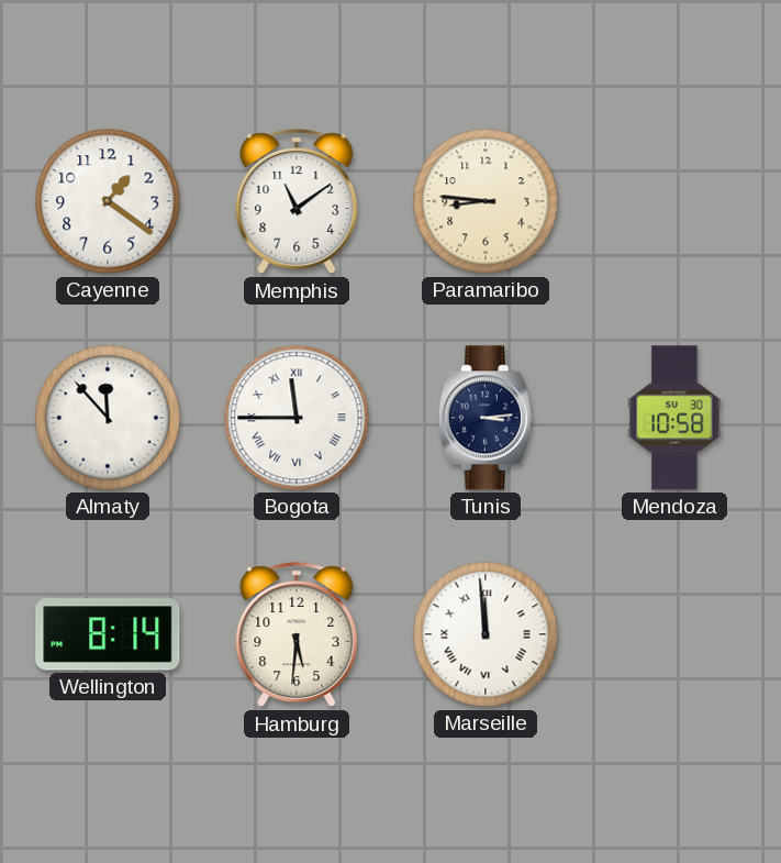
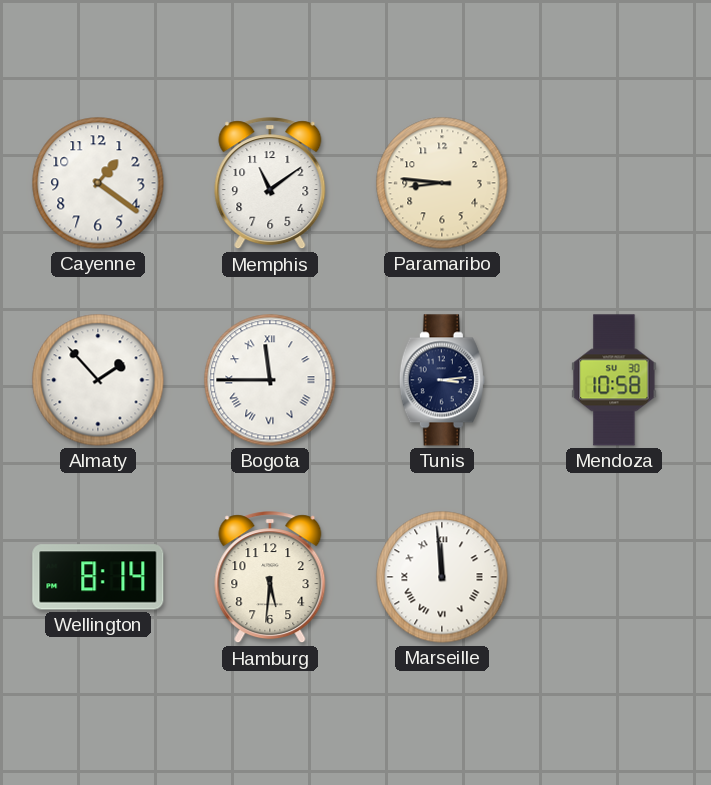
Almaty: 11:53 -> 1:53
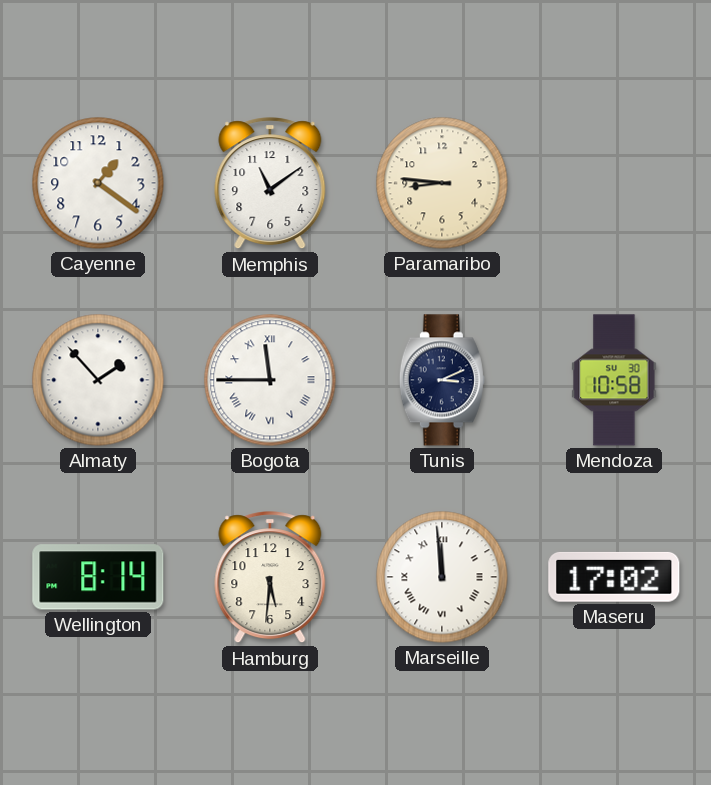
Tunis: 3:14 -> 3:11
Maseru: none -> 17:02
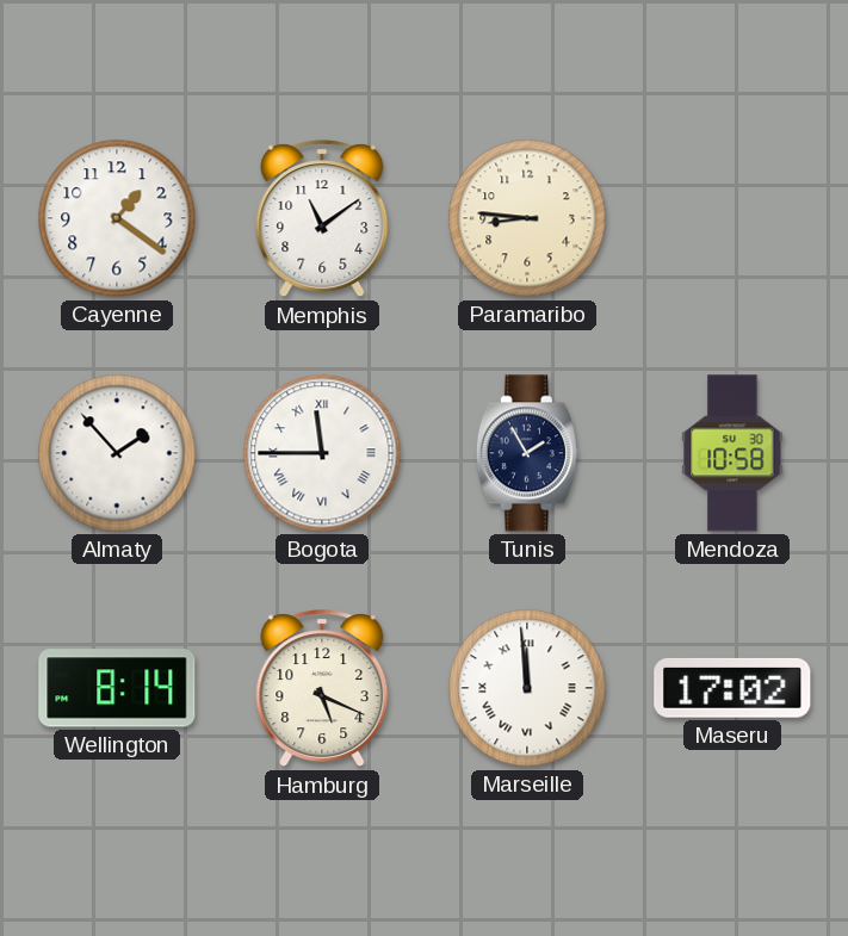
Tunis: 3:11 -> 1:55
Hamburg: 5:31 -> 5:19
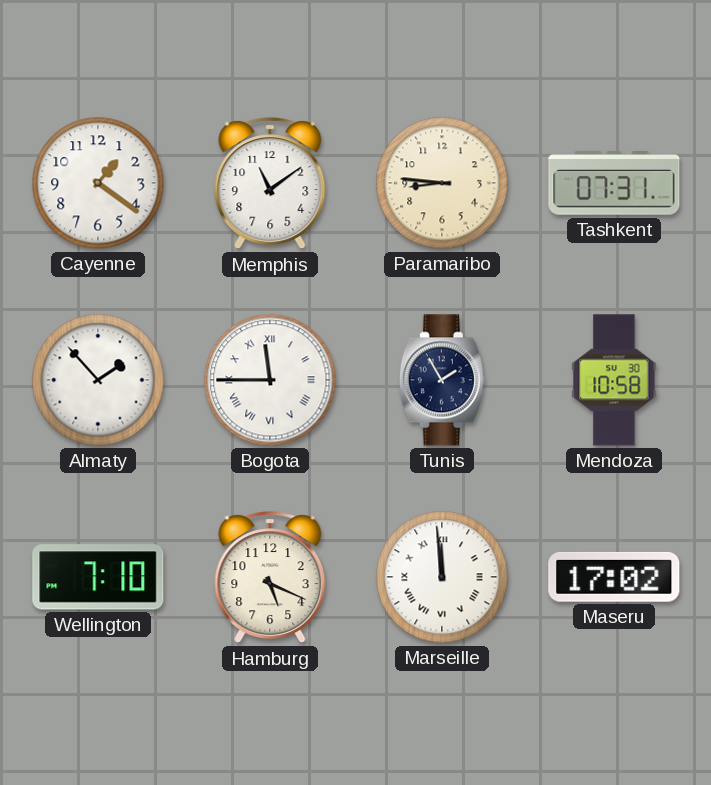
Tashkent: none -> 07:31
Wellington: 8:14 -> 7:10
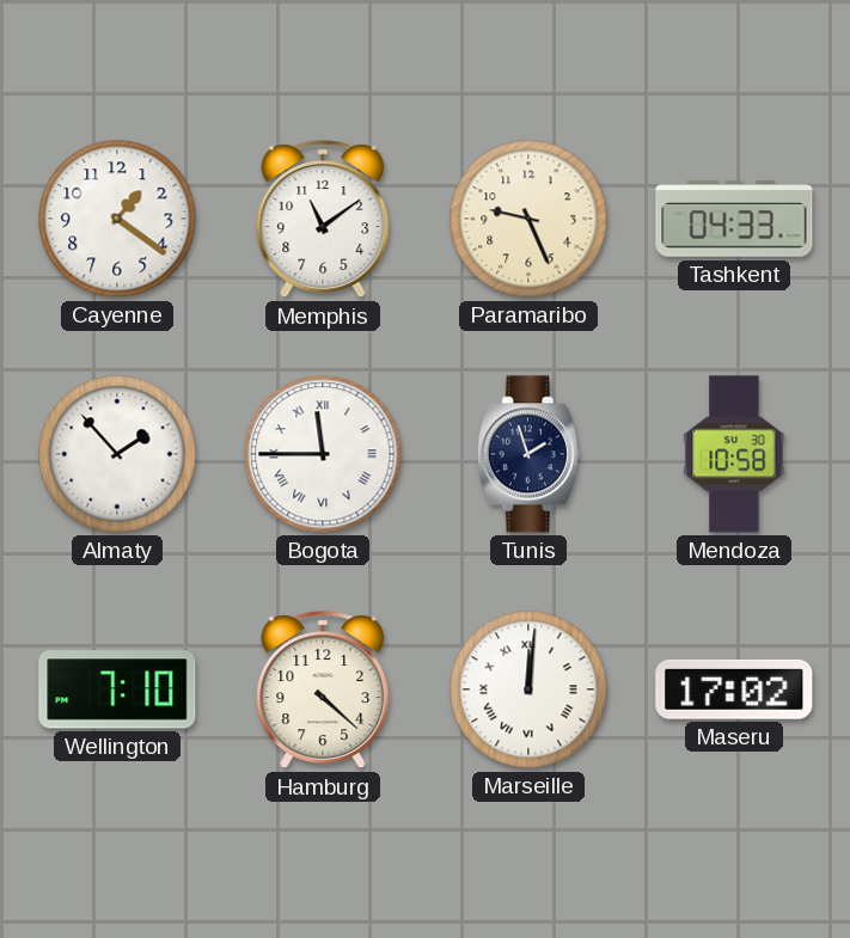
Paramaribo: 8:46 -> 9:26
Tashkent: 07:31 -> 04:33
Tunis: 1:55 -> 1:57
Hamburg: 5:19 -> 4:22
Marseille: 11:59 -> 12:01
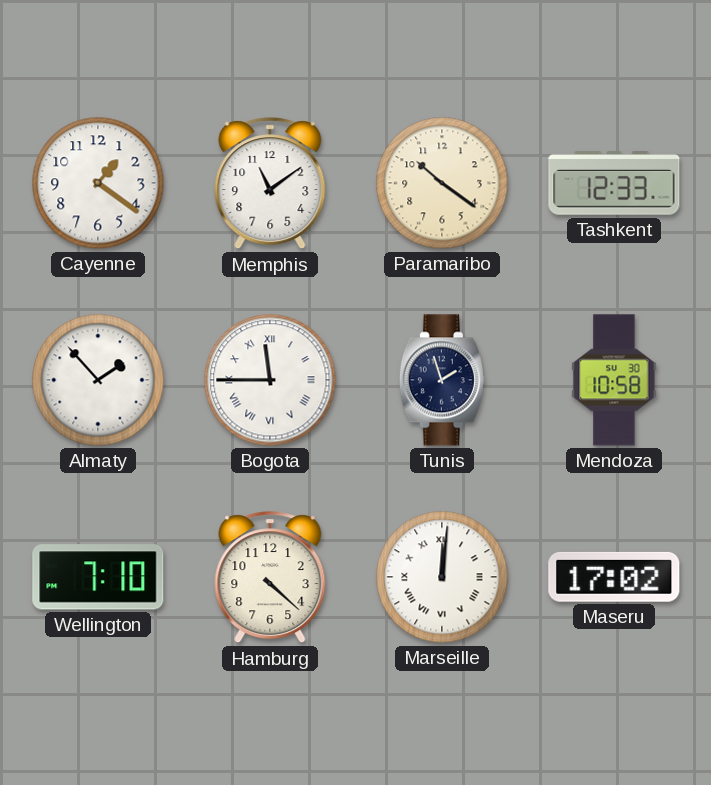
Paramaribo: 9:26 -> 10:21
Tashkent: 04:33 -> 12:33
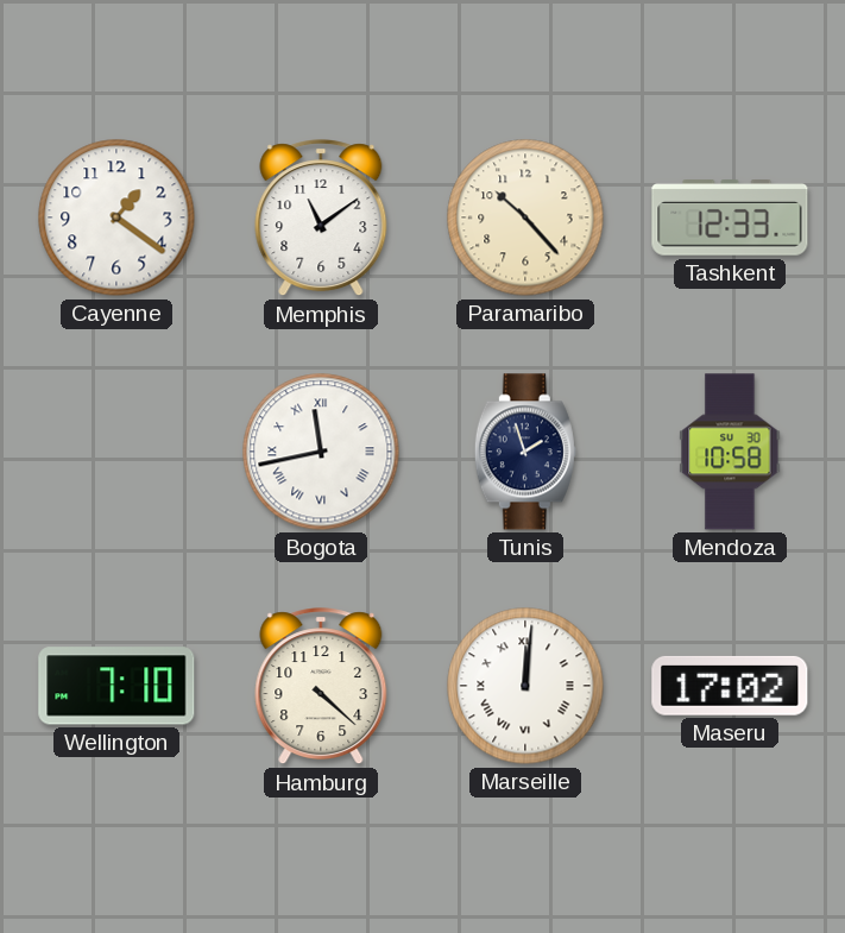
Paramaribo: 10:21 -> 10:23
Almaty: 1:53 -> none
Bogota: 11:45 -> 11:43
